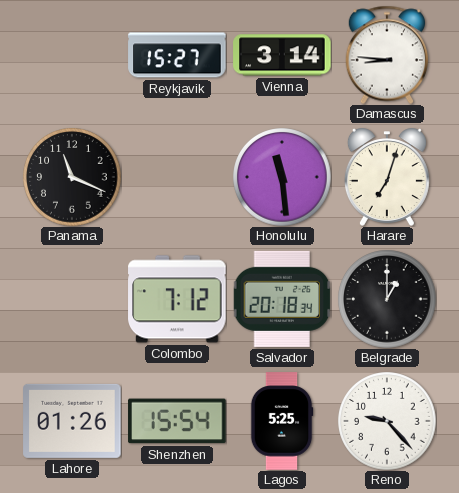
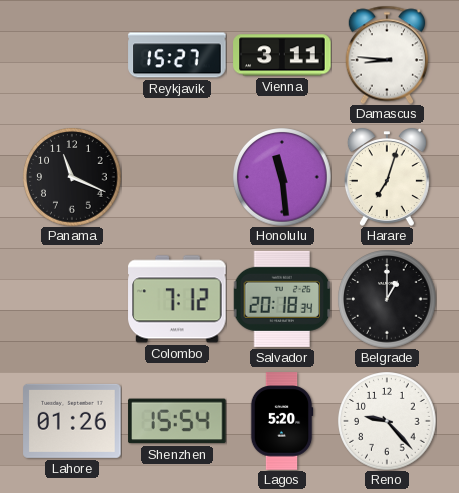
Vienna: 3:14 -> 3:11
Lagos: 5:25 -> 5:20
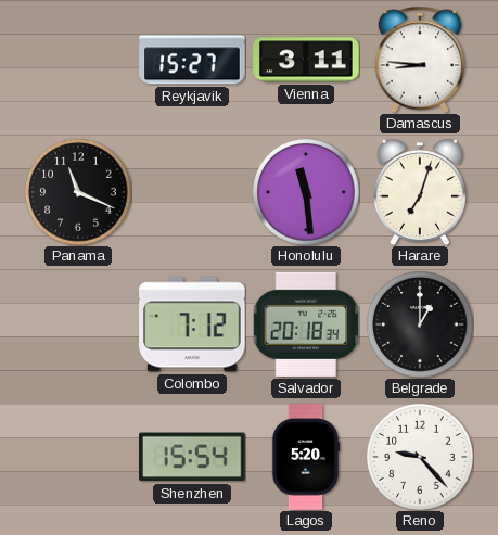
Lahore: 01:26 -> none
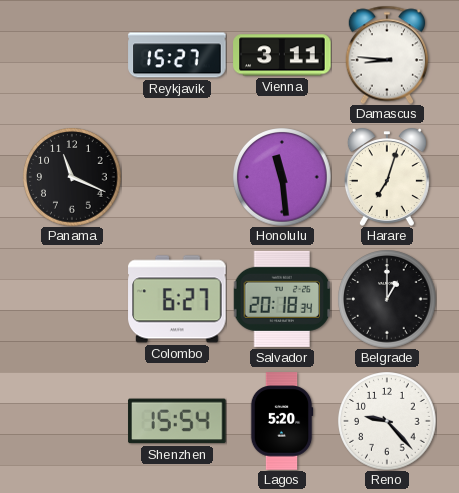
Colombo: 7:12 -> 6:27
